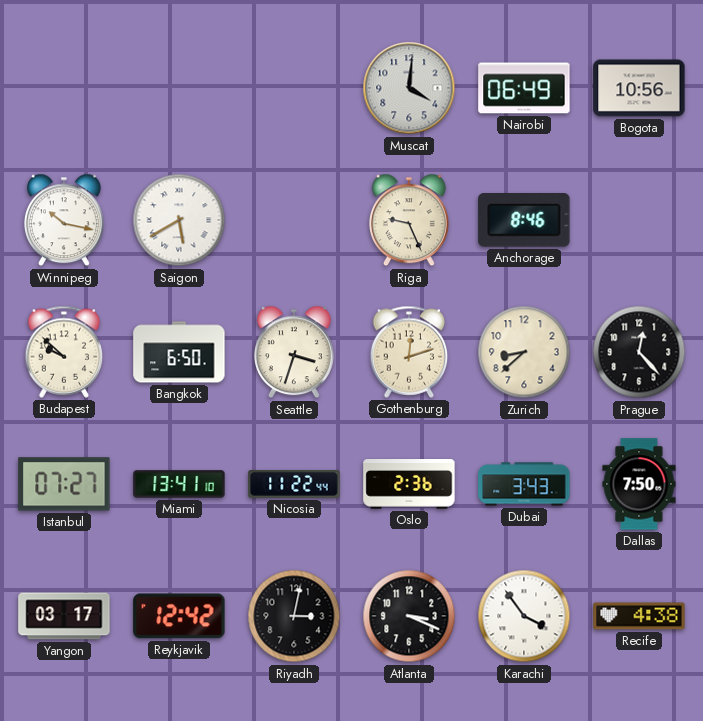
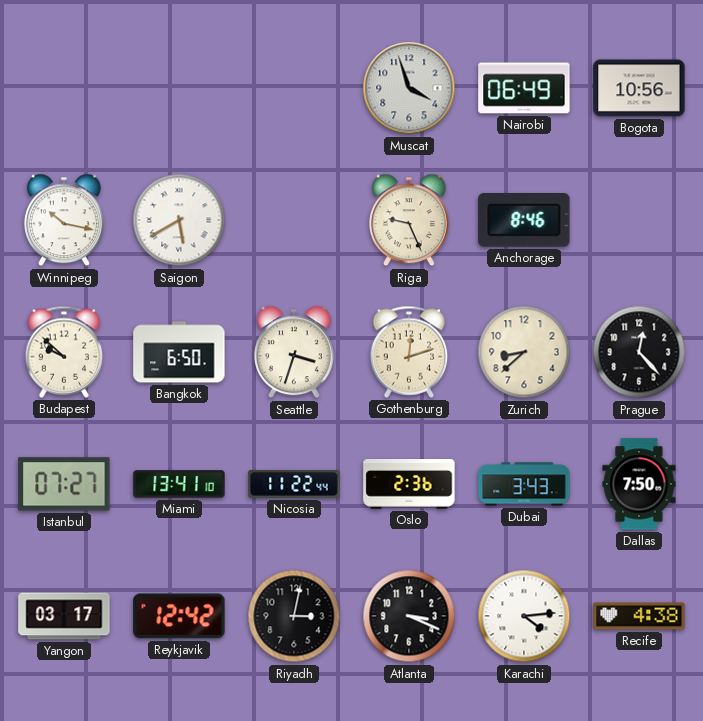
Muscat: 4:01 -> 3:57
Karachi: 3:54 -> 4:14
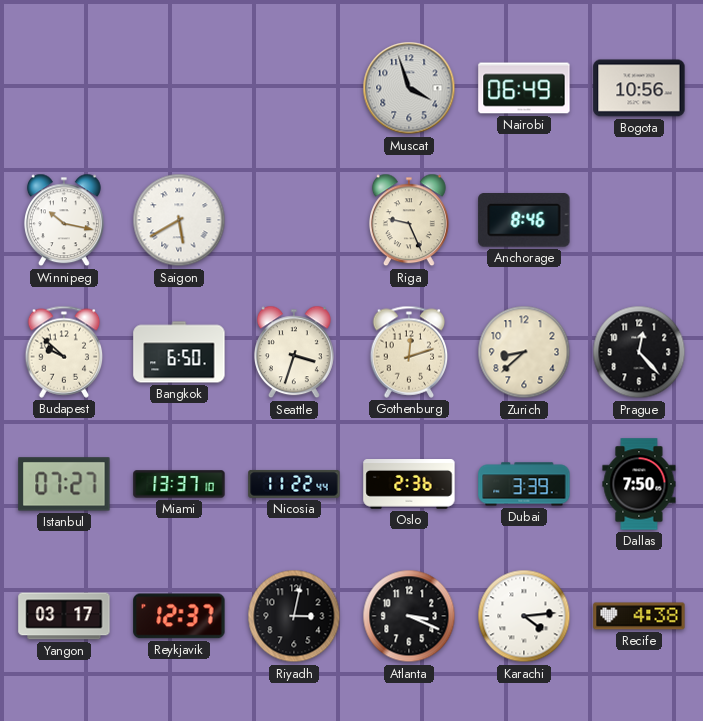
Miami: 13:41 -> 13:37
Dubai: 3:43 -> 3:39
Reykjavik: 12:42 -> 12:37
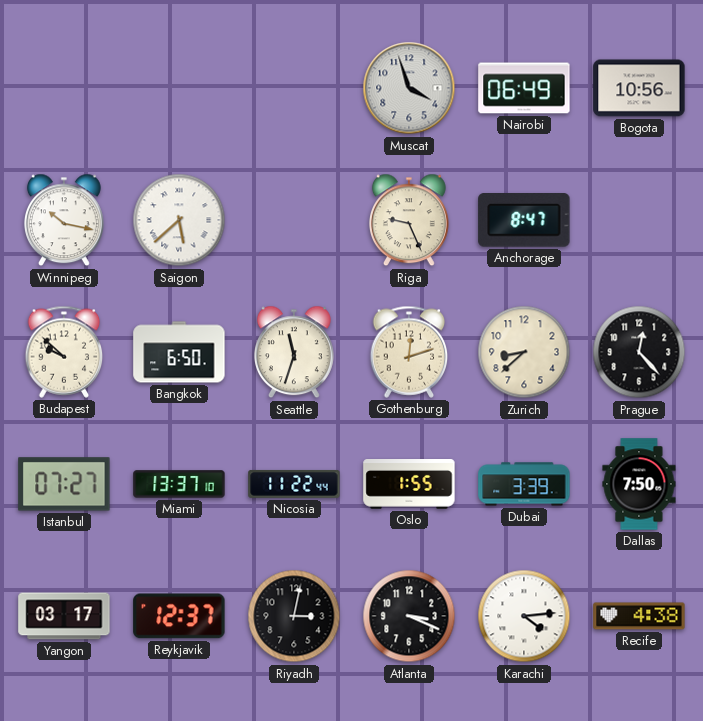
Saigon: 5:40 -> 5:38
Anchorage: 8:46 -> 8:47
Seattle: 3:33 -> 11:33
Oslo: 2:36 -> 1:55
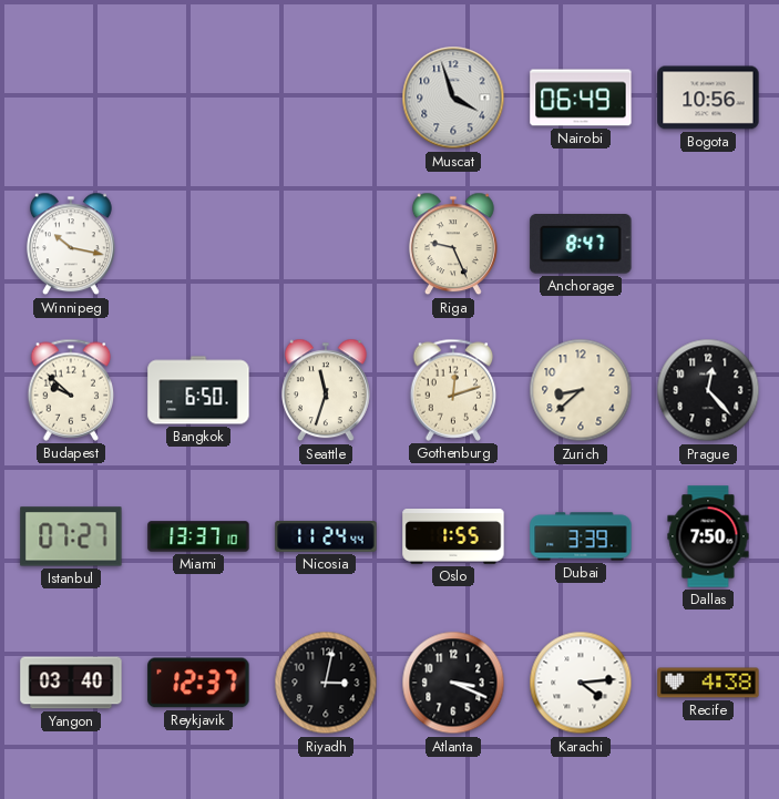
Saigon: 5:38 -> none
Nicosia: 11:22 -> 11:24
Yangon: 03:17 -> 03:40
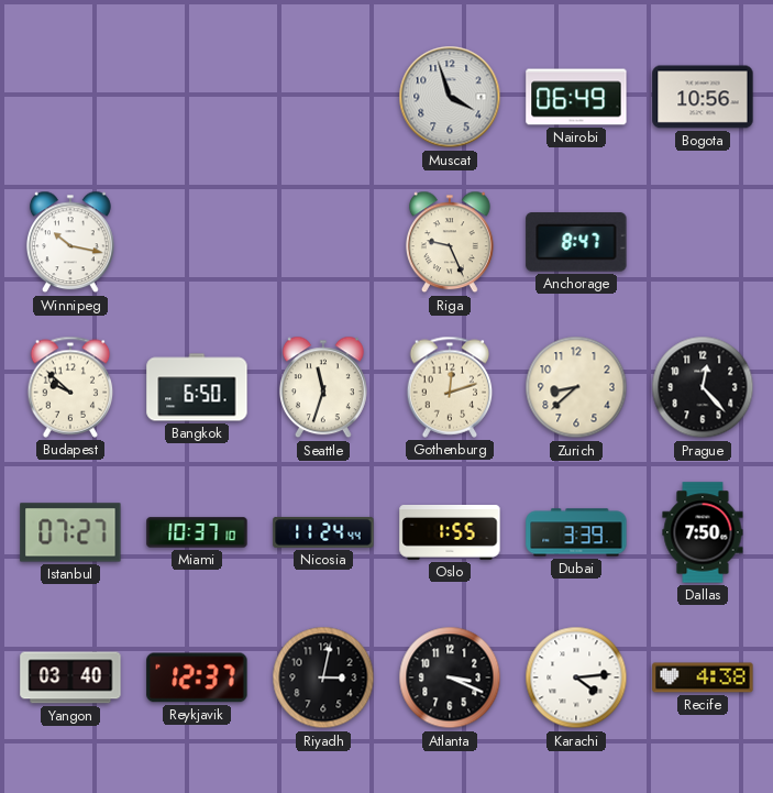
Miami: 13:37 -> 10:37
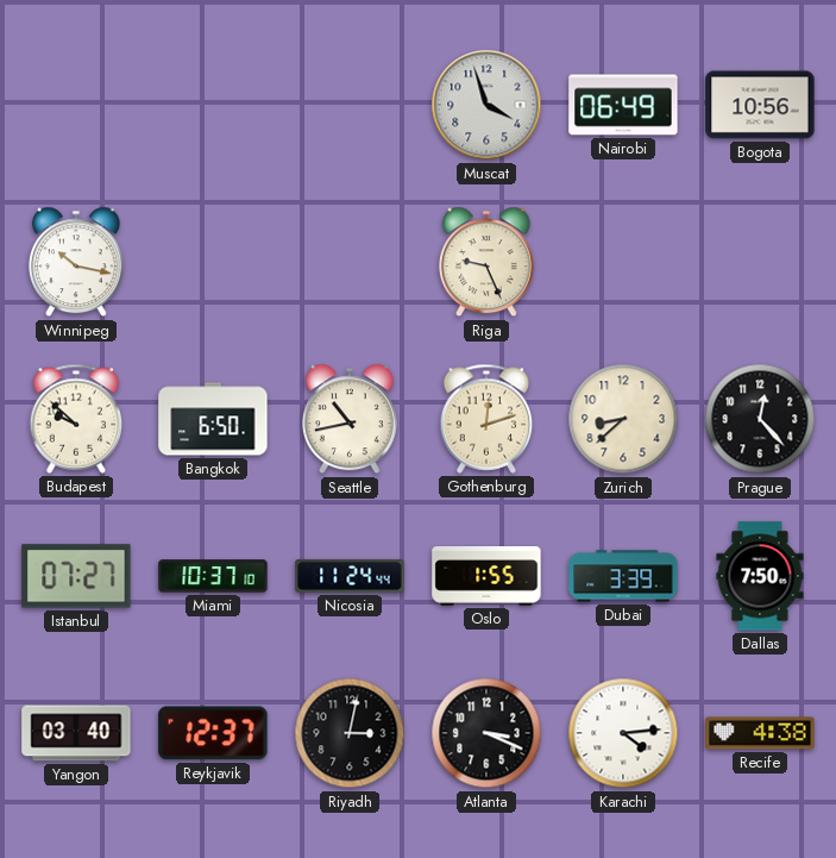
Anchorage: 8:47 -> none
Seattle: 11:33 -> 10:43
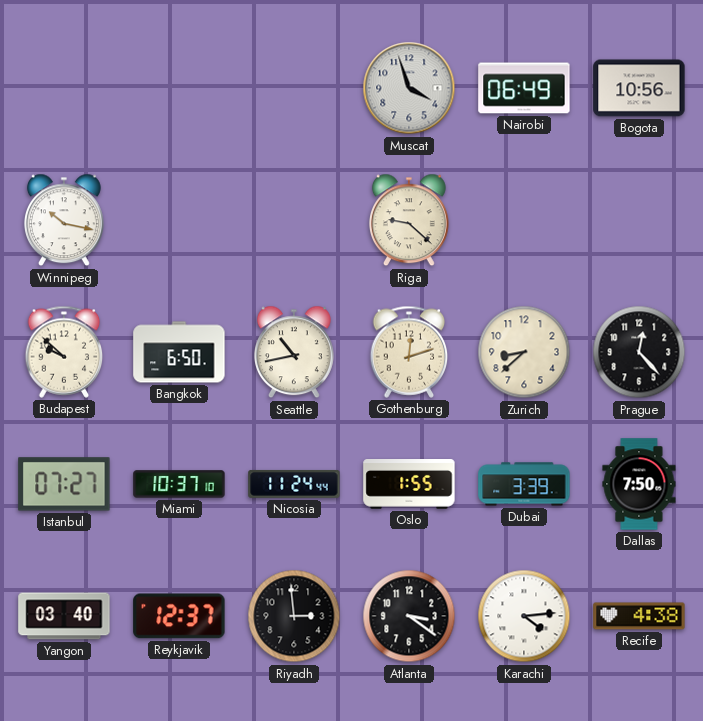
Riga: 9:26 -> 9:22
Riyadh: 3:02 -> 2:59
Atlanta: 3:19 -> 3:21
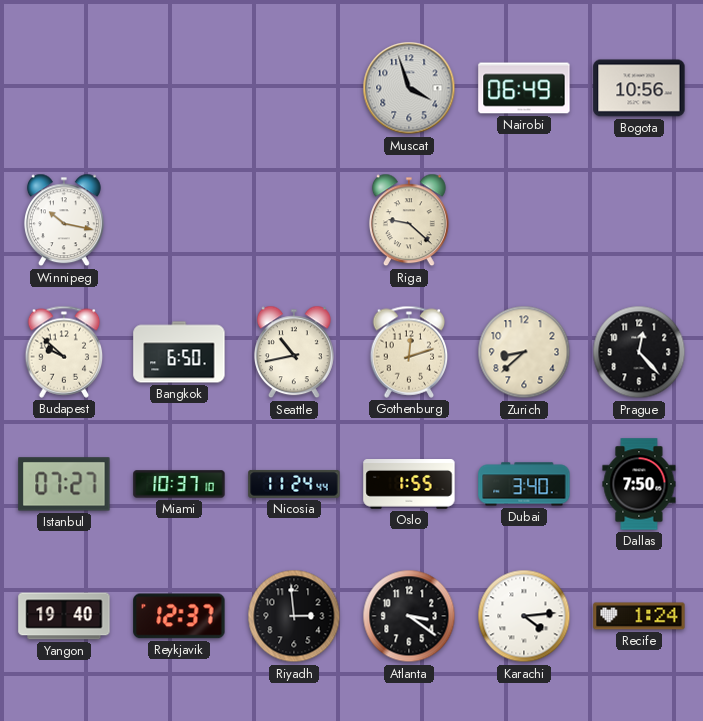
Dubai: 3:39 -> 3:40
Yangon: 03:40 -> 19:40
Recife: 4:38 -> 1:24
